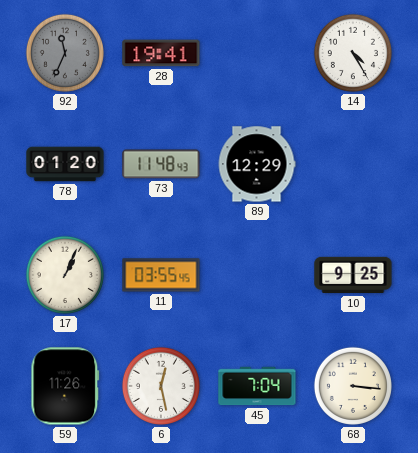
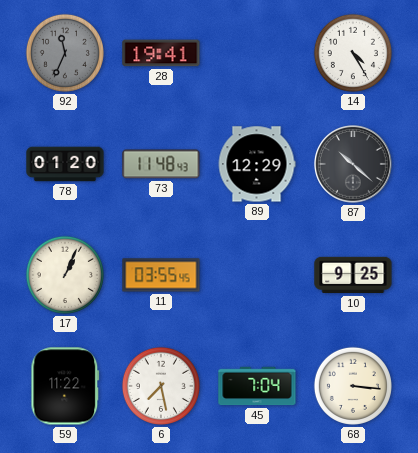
87: none -> 10:22
59: 11:26 -> 11:22
6: 12:28 -> 7:28
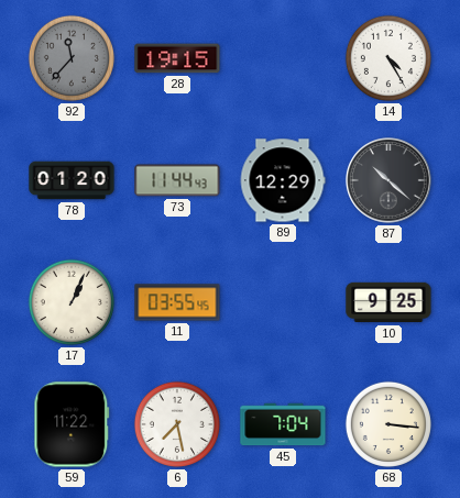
92: 11:34 -> 11:37
28: 19:41 -> 19:15
73: 11:48 -> 11:44
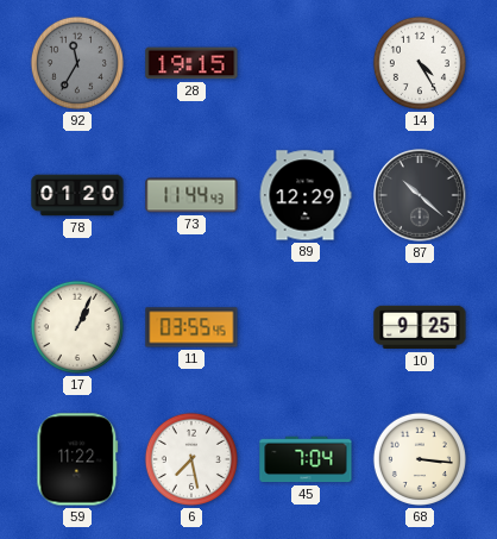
92: 11:37 -> 11:35
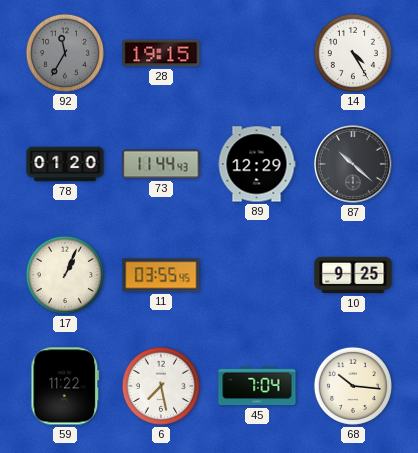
68: 3:16 -> 10:16
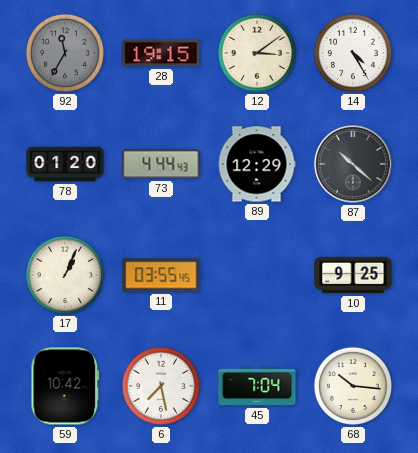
12: none -> 3:09
73: 11:44 -> 4:44
59: 11:22 -> 10:42
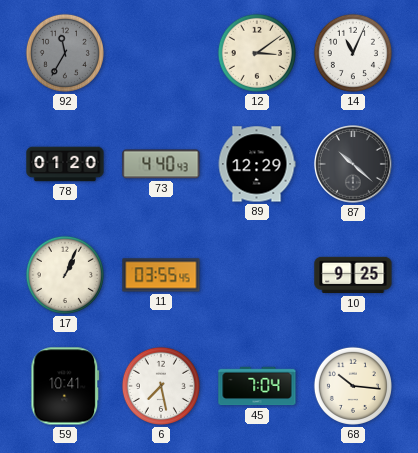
28: 19:15 -> none
14: 4:25 -> 11:04
73: 4:44 -> 4:40
59: 10:42 -> 10:41
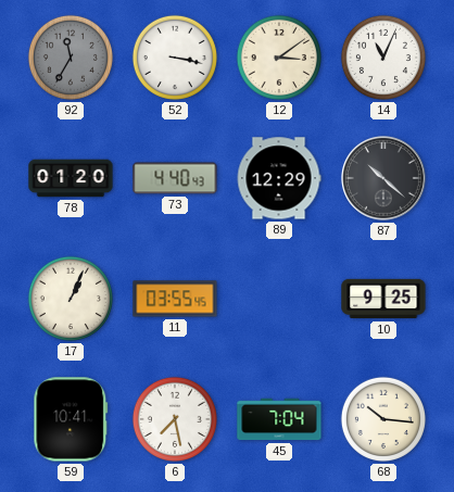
52: none -> 3:17
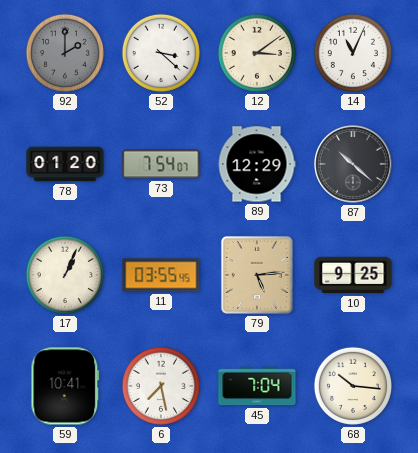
92: 11:35 -> 2:00
52: 3:17 -> 3:22
73: 4:40 -> 7:54
79: none -> 5:14
